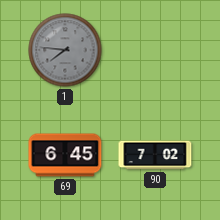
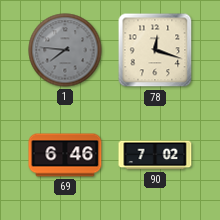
78: none -> 12:18
69: 6:45 -> 6:46
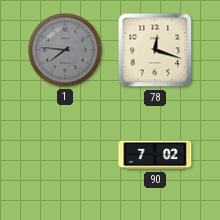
69: 6:46 -> none
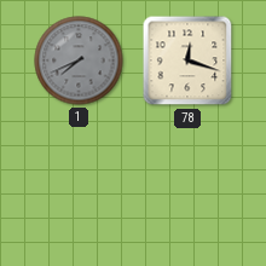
1: 7:46 -> 7:41
90: 7:02 -> none
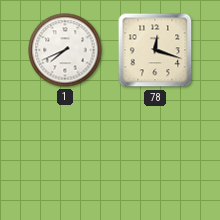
1 dial: grey -> white
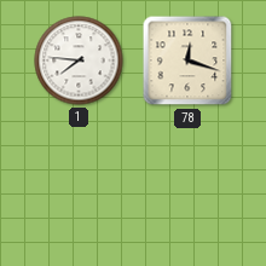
1: 7:41 -> 7:46
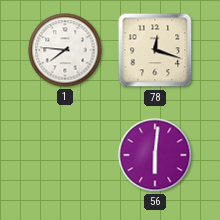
56: none -> 6:01
